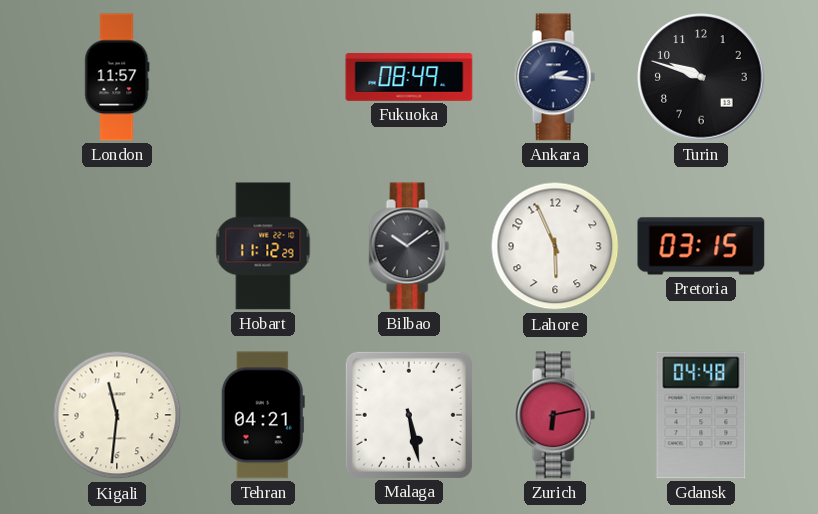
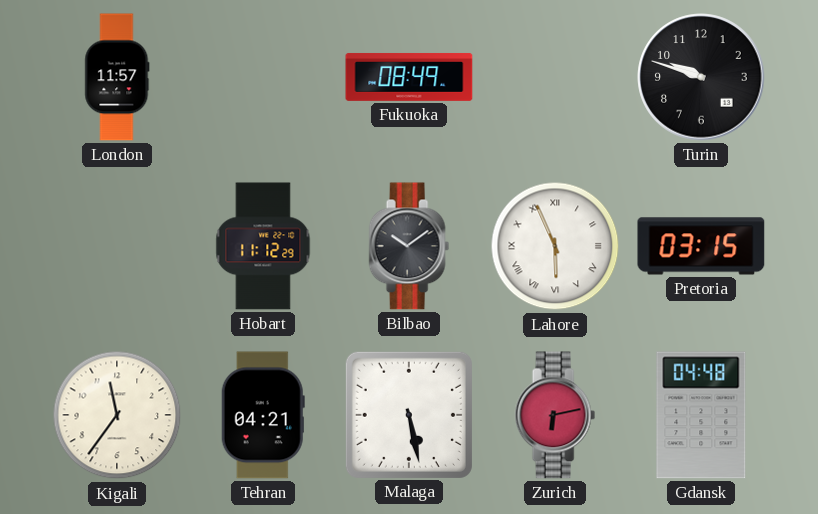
Ankara: 2:16 -> none
Lahore numerals: Arabic -> Roman
Kigali: 11:31 -> 11:36
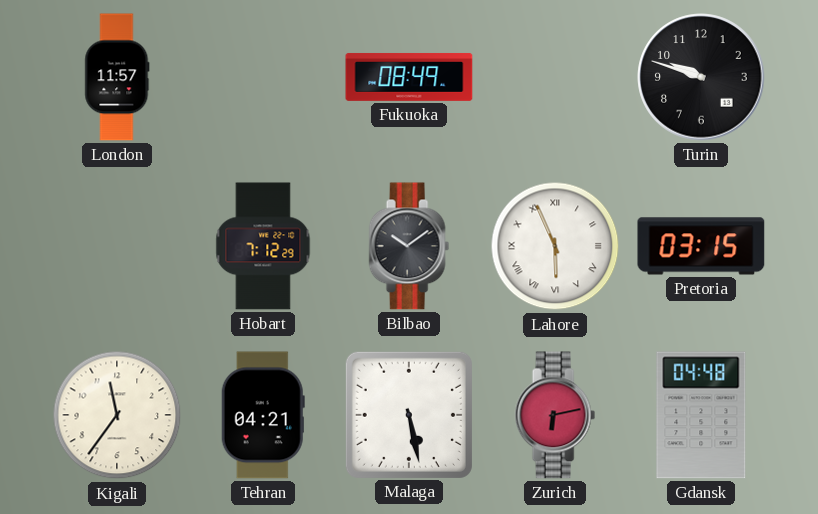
Hobart: 11:12 -> 7:12
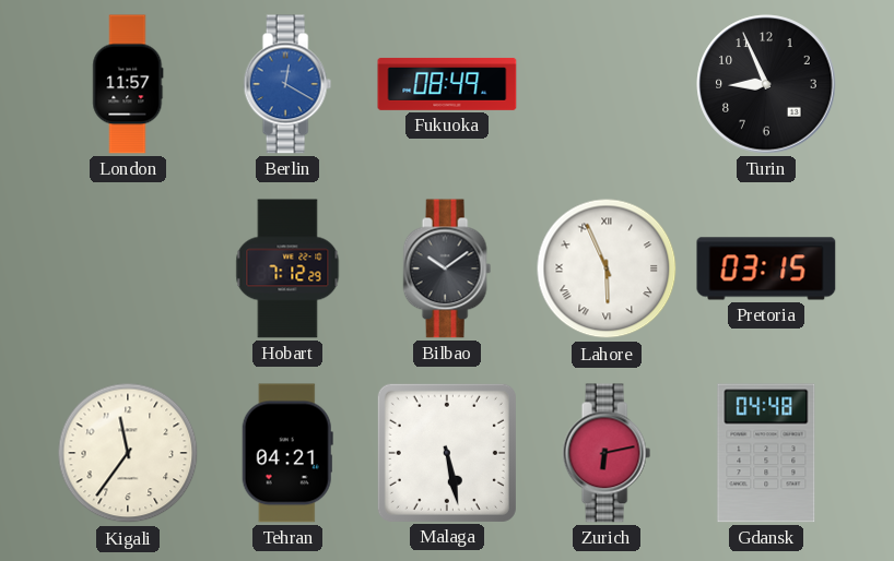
Berlin: none -> 12:20
Turin: 9:48 -> 8:56
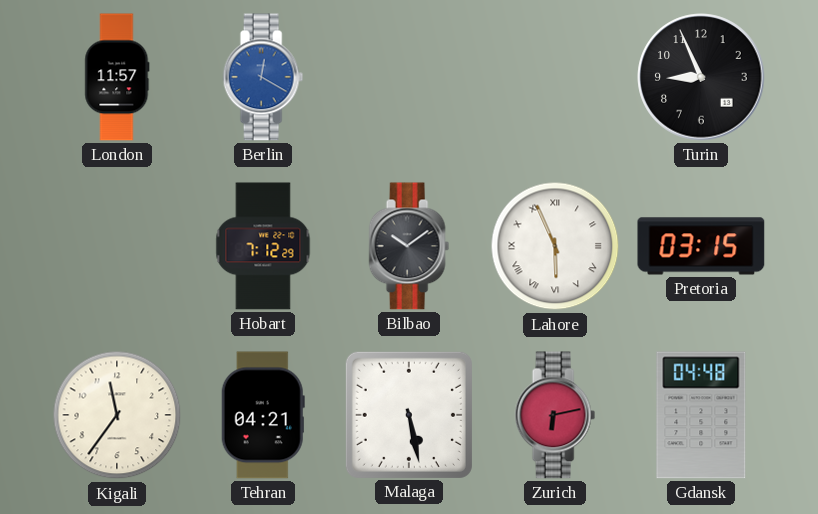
Fukuoka: 08:49 -> none
